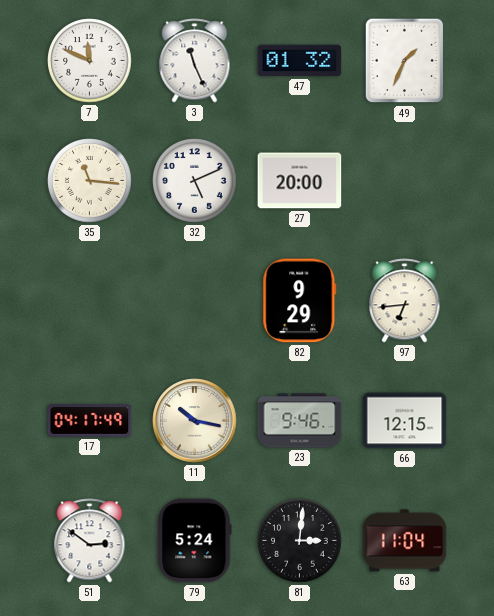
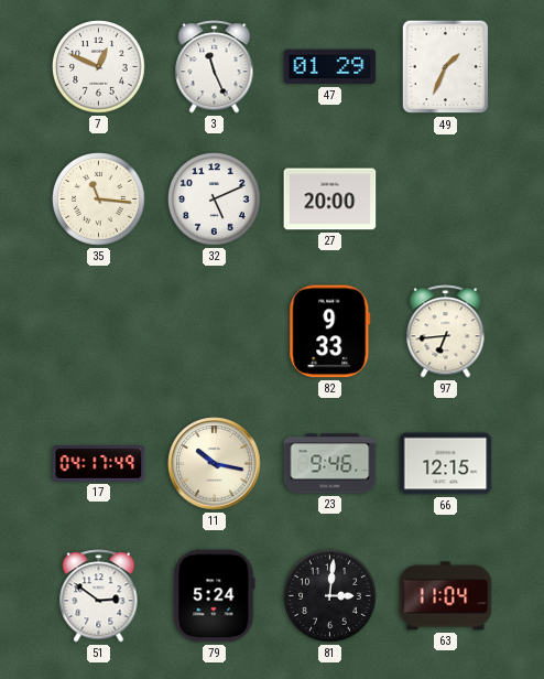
7: 11:49 -> 12:49
47: 01:32 -> 01:29
82: 9:29 -> 9:33
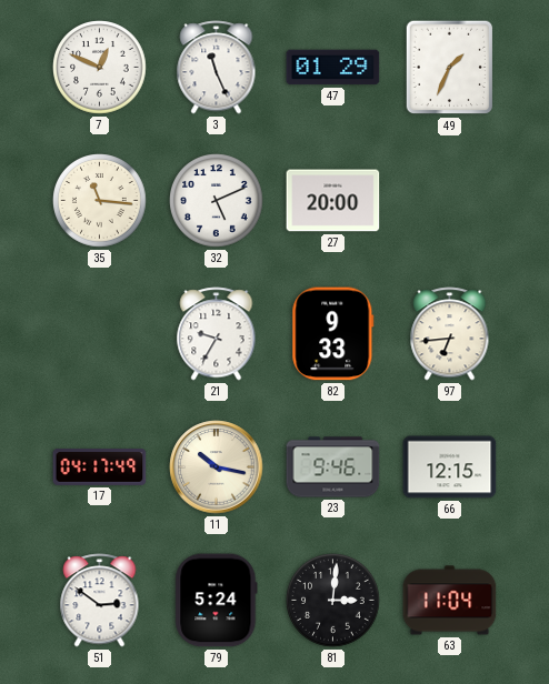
21: none -> 9:35
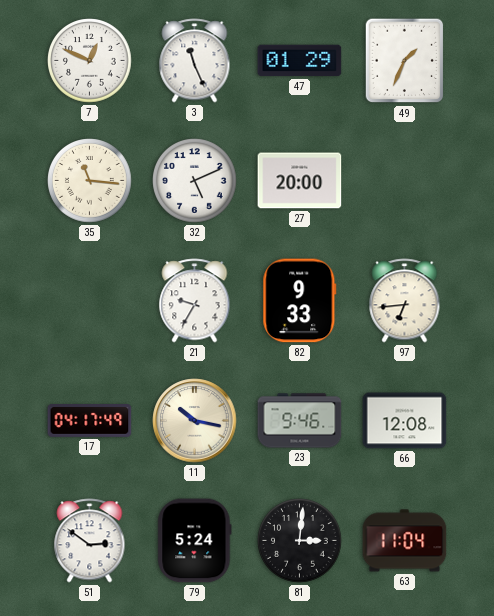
66: 12:15 -> 12:08
